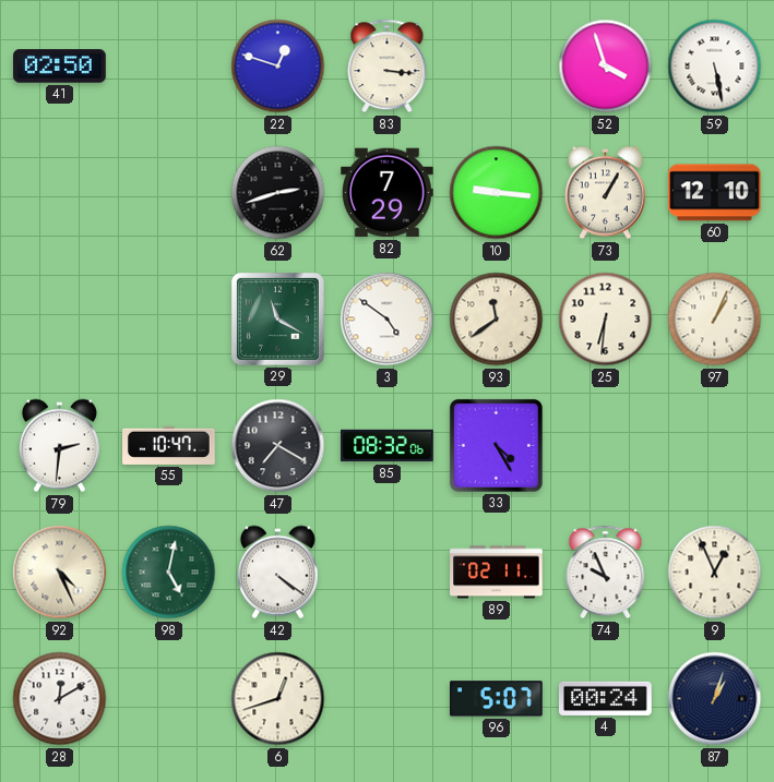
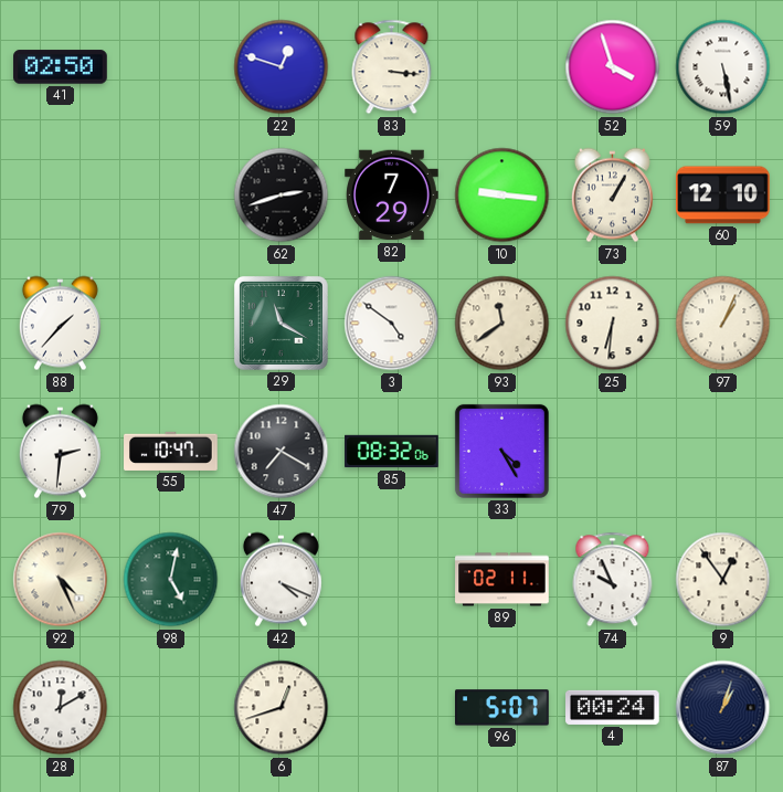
88: none -> 1:37
42: 4:21 -> 4:19
9: 12:56 -> 12:54
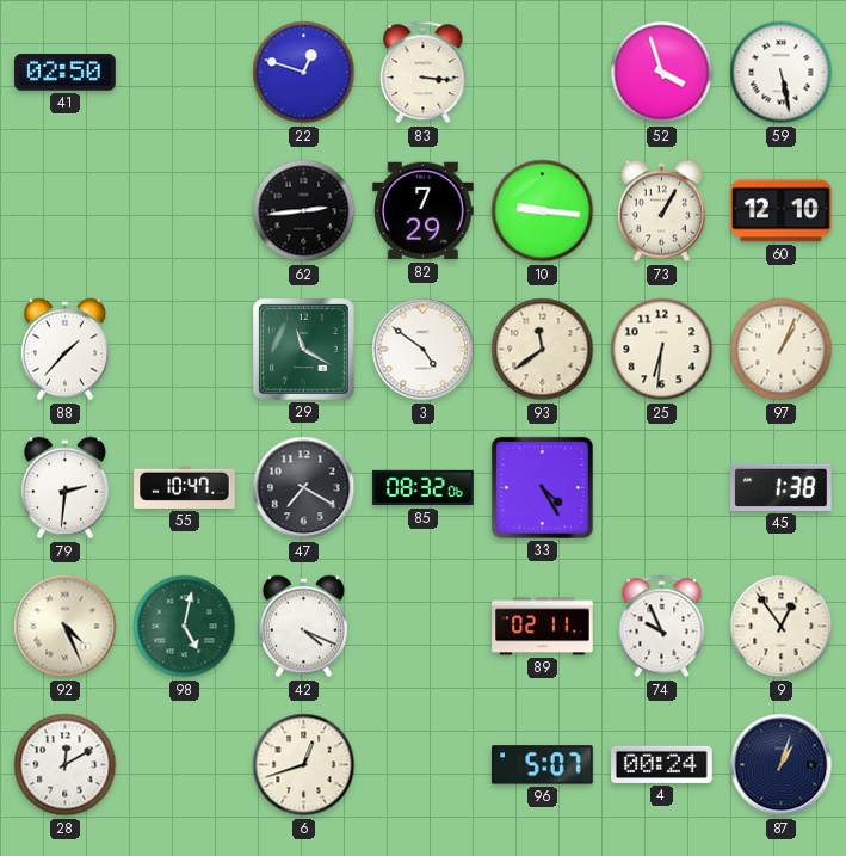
62: 2:42 -> 2:44
45: none -> 1:38
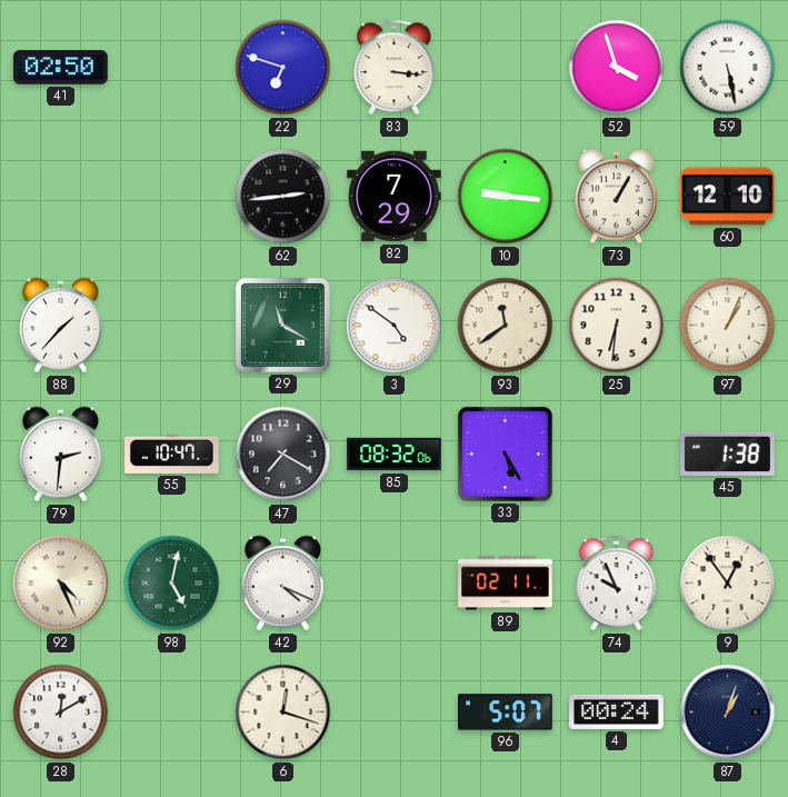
22: 12:48 -> 6:48
33: 4:25 -> 5:25
6: 12:42 -> 12:18
